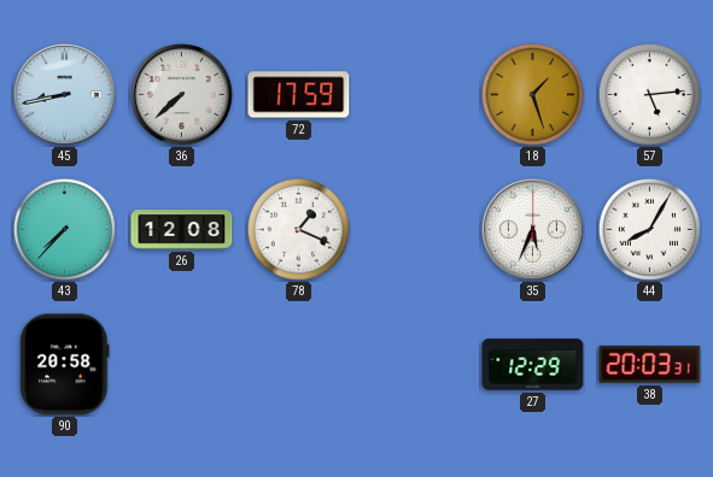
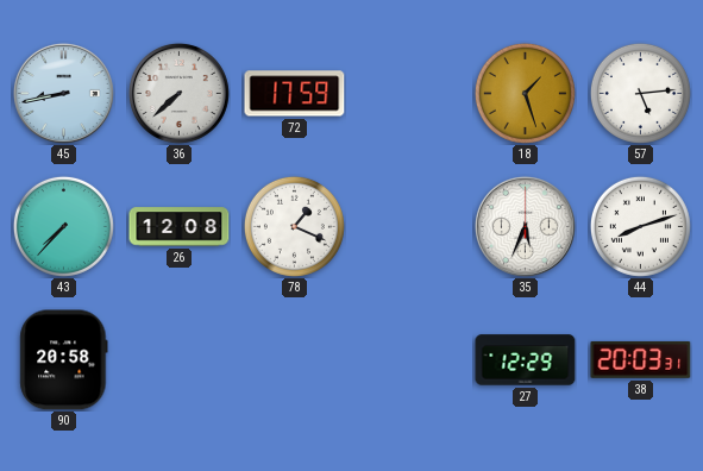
44: 8:05 -> 8:12
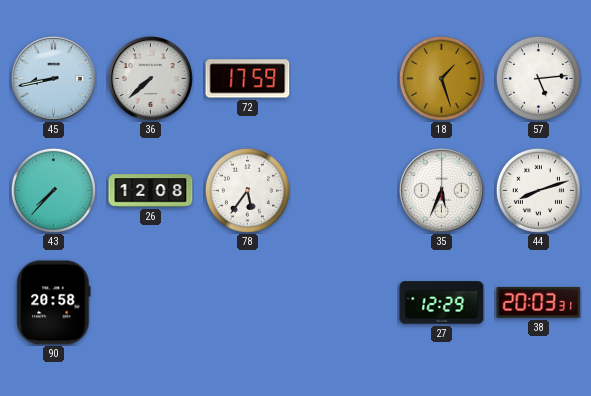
78: 1:19 -> 5:36
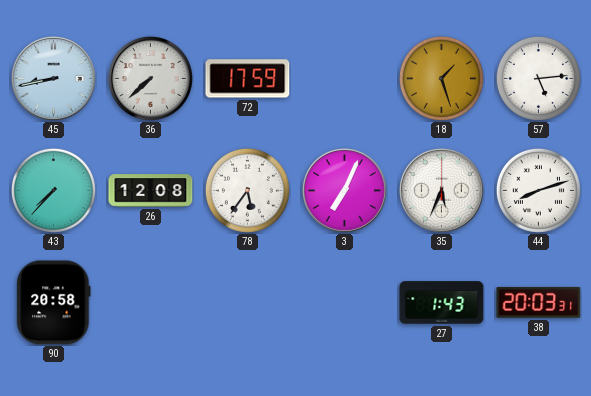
3: none -> 7:04
27: 12:29 -> 1:43
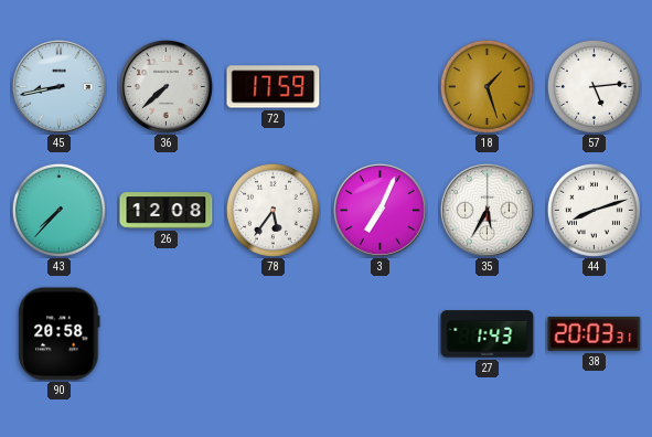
35: 5:34 -> 5:35
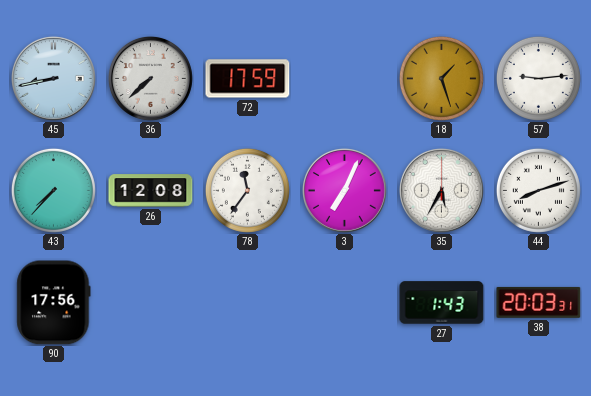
57: 5:14 -> 9:14
78: 5:36 -> 11:36
90: 20:58 -> 17:56
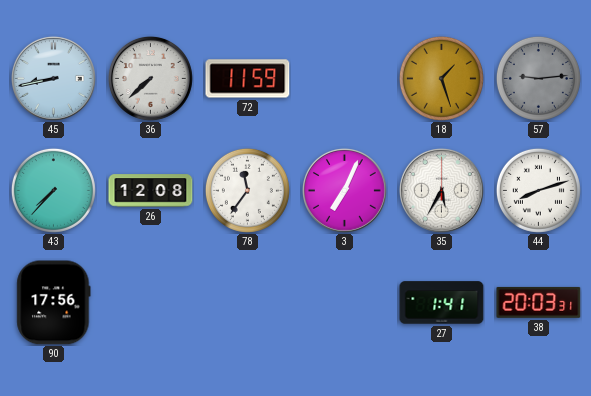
72: 17:59 -> 11:59
57 dial: white -> grey
27: 1:43 -> 1:41
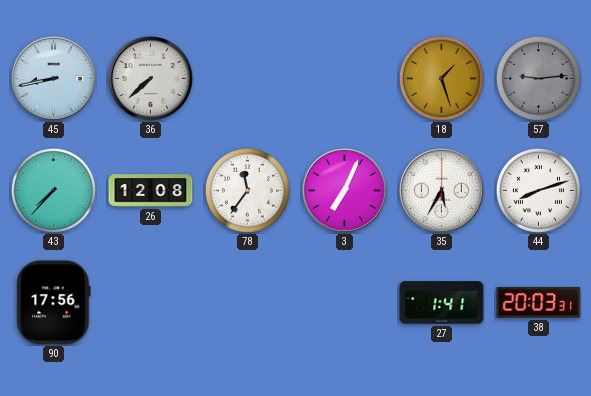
72: 11:59 -> none
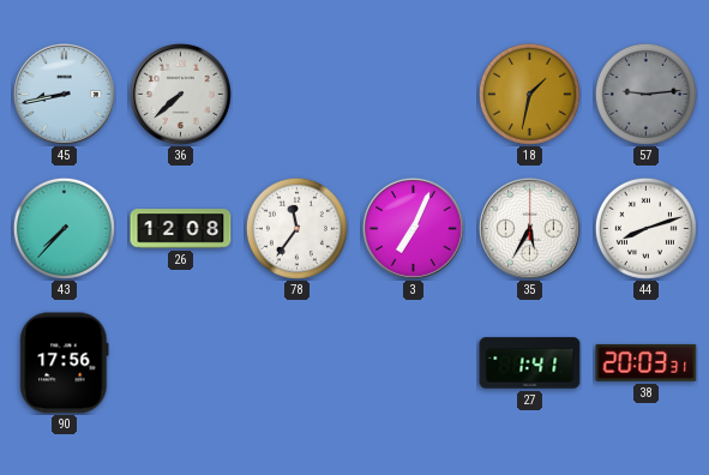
18: 1:27 -> 1:32
